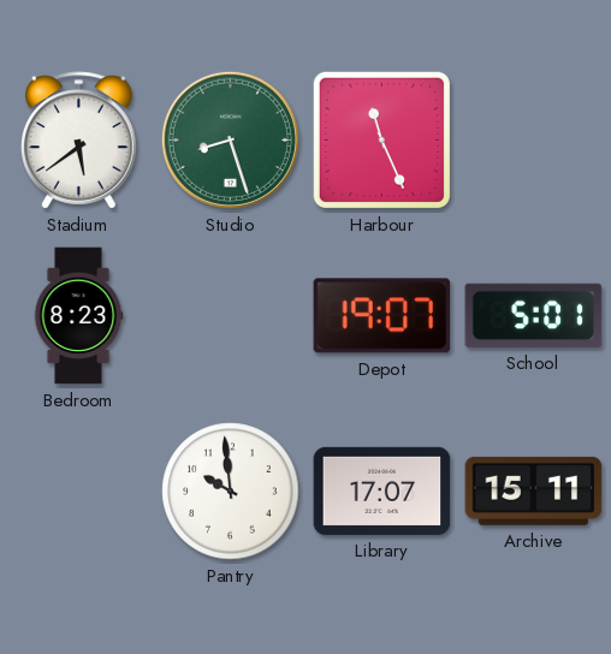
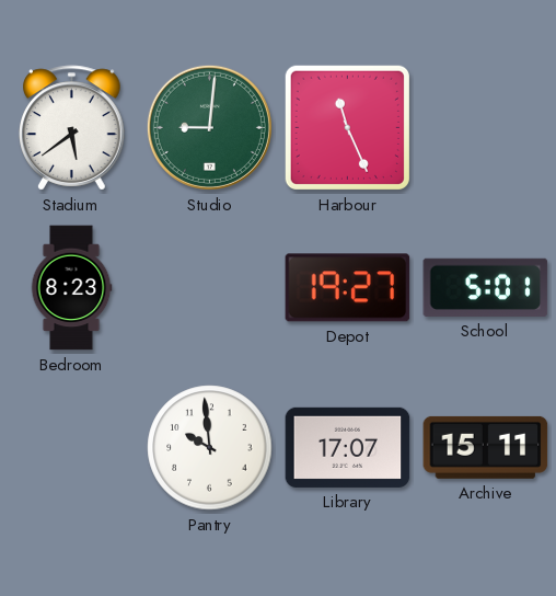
Studio: 8:27 -> 9:01
Depot: 19:07 -> 19:27
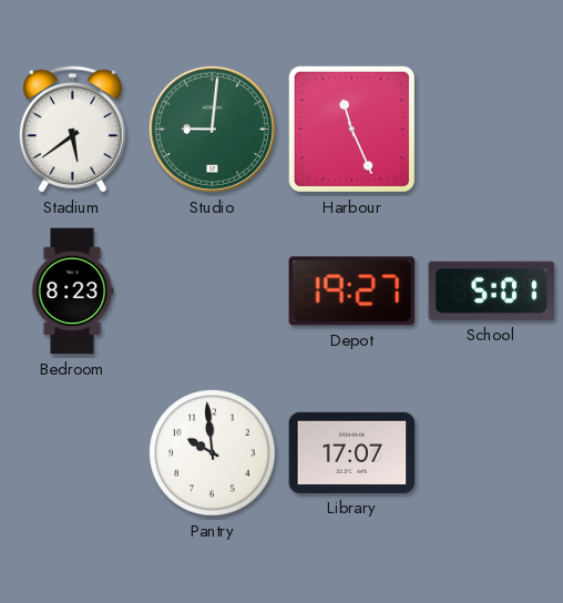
Archive: 15:11 -> none
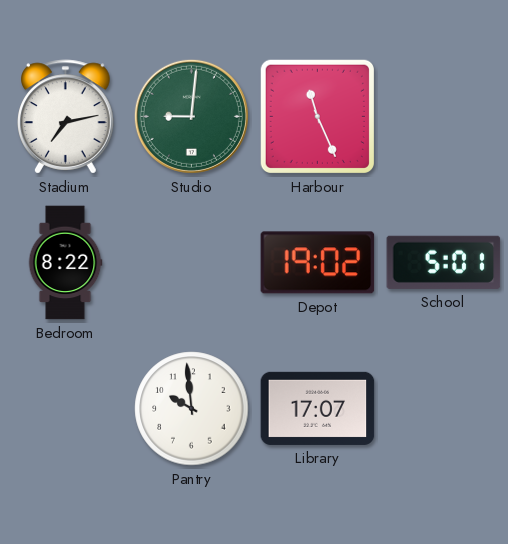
Stadium: 5:39 -> 7:13
Bedroom: 8:23 -> 8:22
Depot: 19:27 -> 19:02
